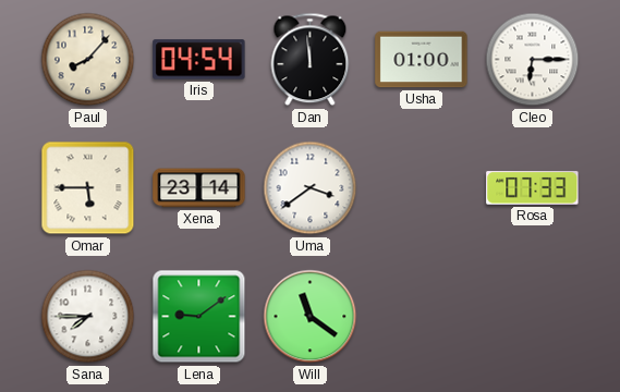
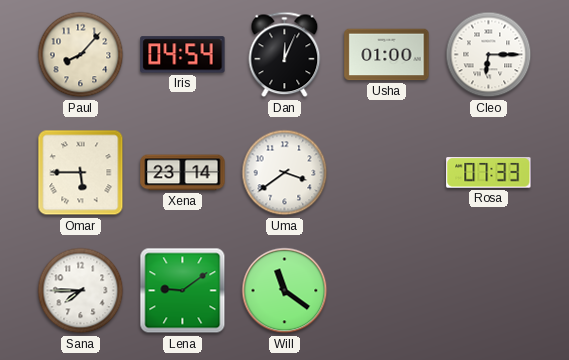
Dan: 11:59 -> 12:04
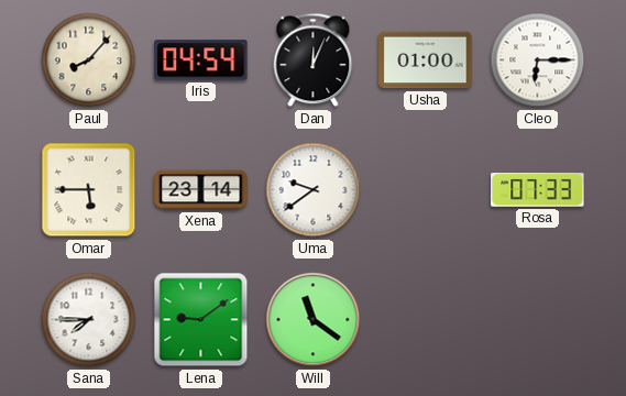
Uma: 3:39 -> 9:39
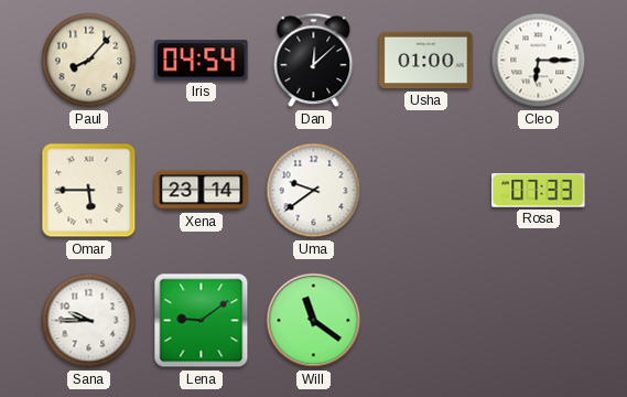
Dan: 12:04 -> 12:08
Sana: 7:45 -> 9:45
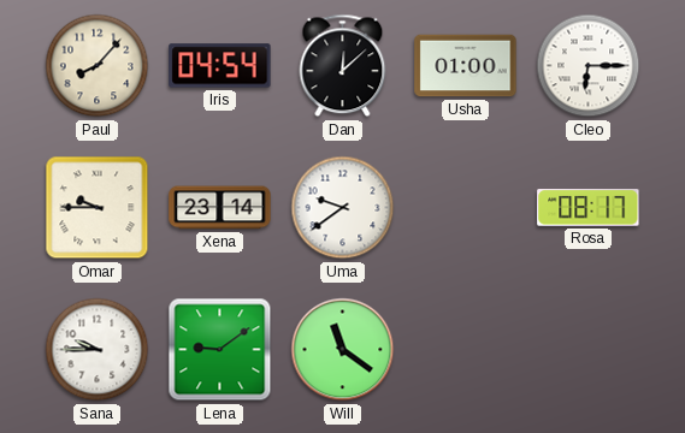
Omar: 5:45 -> 9:45
Rosa: 07:33 -> 08:17
